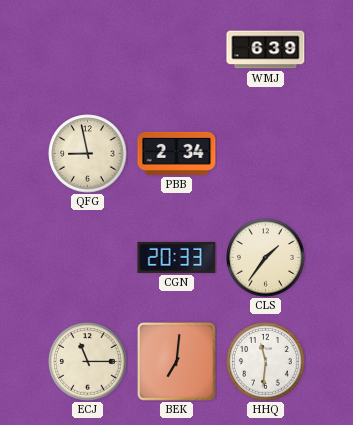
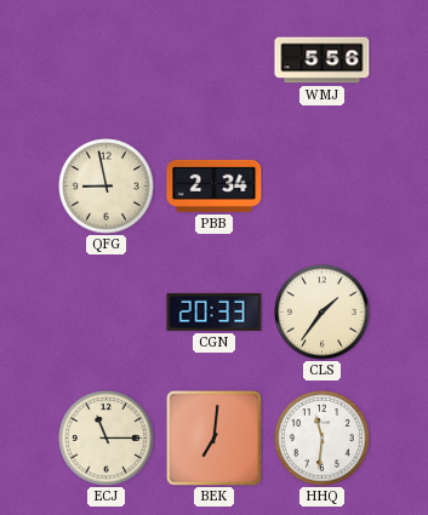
WMJ: 6:39 -> 5:56
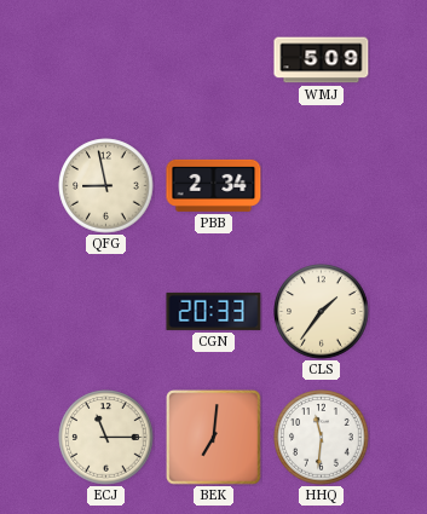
WMJ: 5:56 -> 5:09
